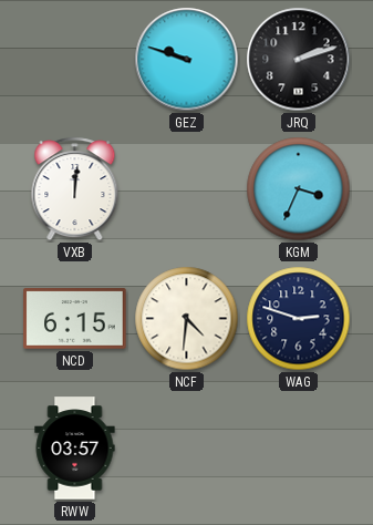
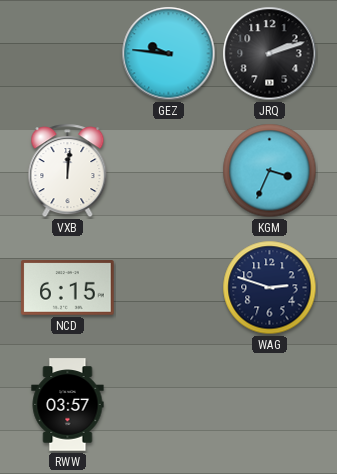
GEZ: 9:48 -> 9:46
NCF: 4:31 -> none
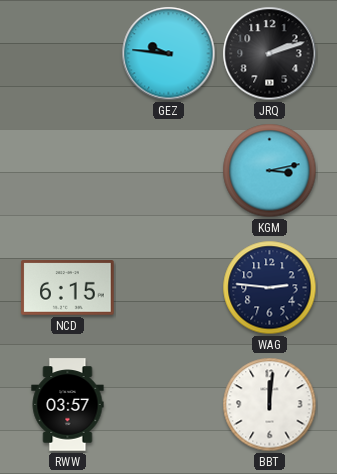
VXB: 12:01 -> none
KGM: 3:34 -> 3:13
WAG: 2:48 -> 2:46
BBT: none -> 12:01
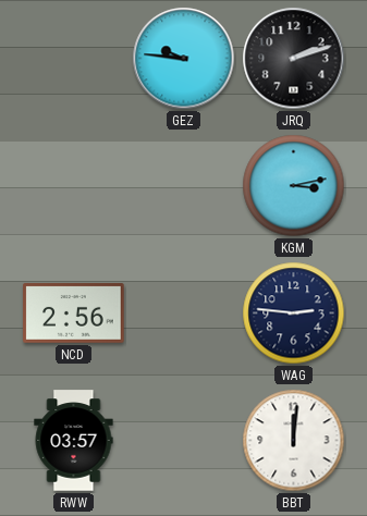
NCD: 6:15 -> 2:56
